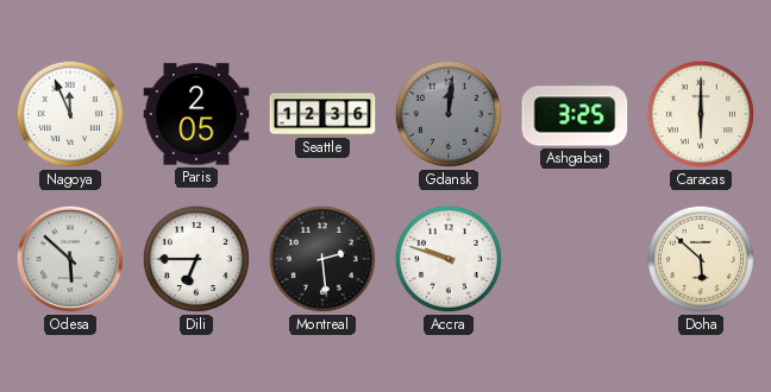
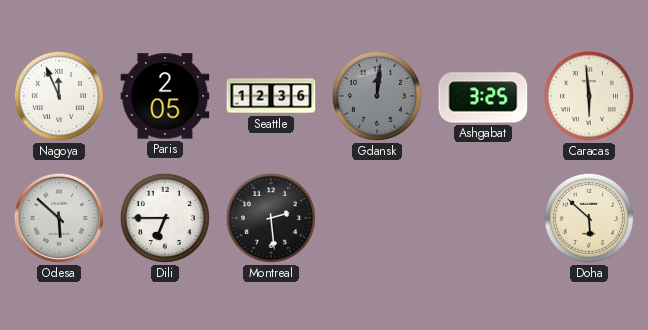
Caracas: 6:00 -> 5:59
Accra: 9:48 -> none
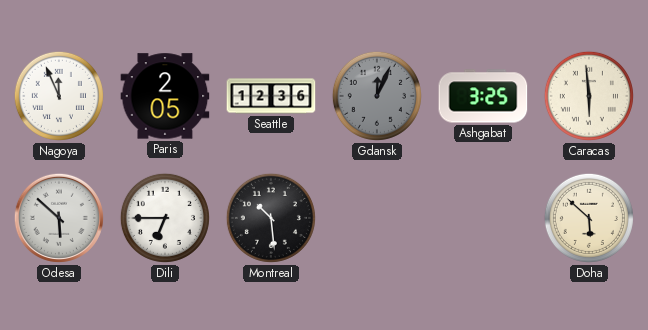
Gdansk: 12:01 -> 12:04
Montreal: 2:29 -> 10:29
